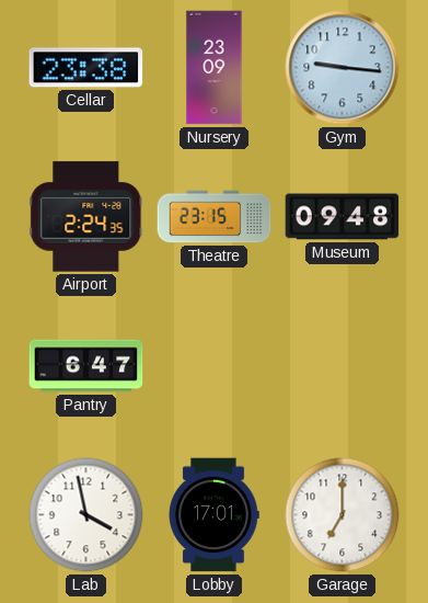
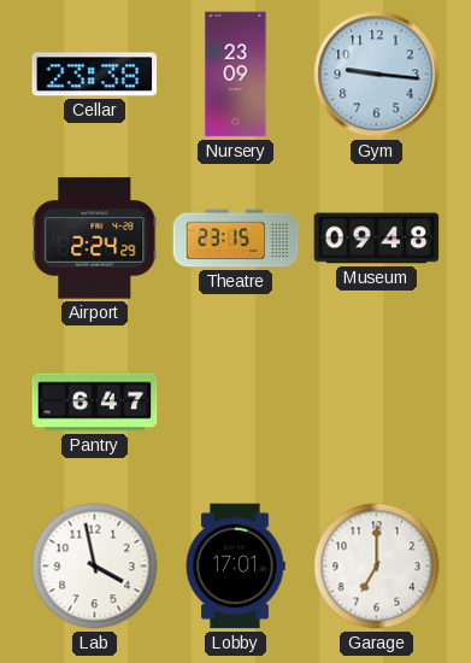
Airport: 2:24:35 -> 2:24:29
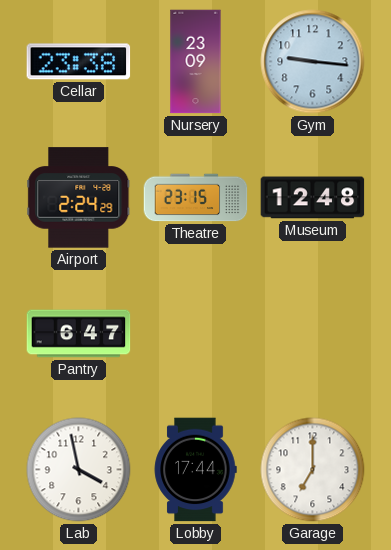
Museum: 09:48 -> 12:48
Lobby: 17:01 -> 17:44
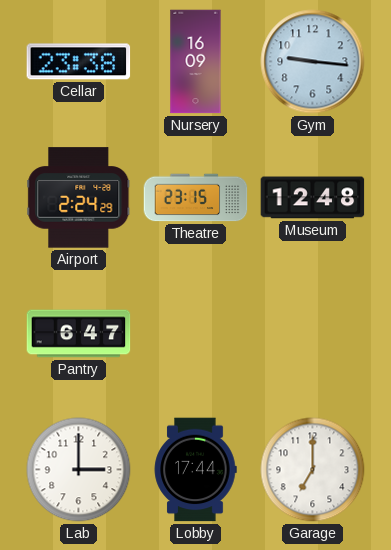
Nursery: 23:09 -> 16:09
Lab: 3:58 -> 3:00
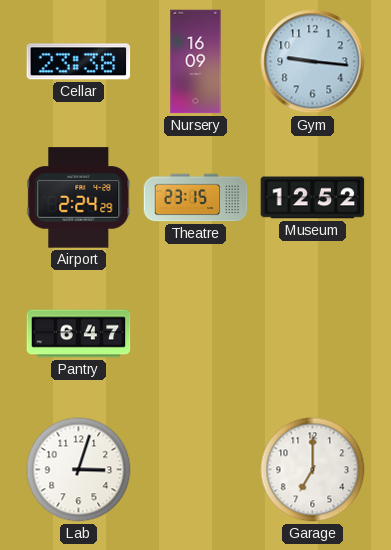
Museum: 12:48 -> 12:52
Lab: 3:00 -> 3:03
Lobby: 17:44 -> none
